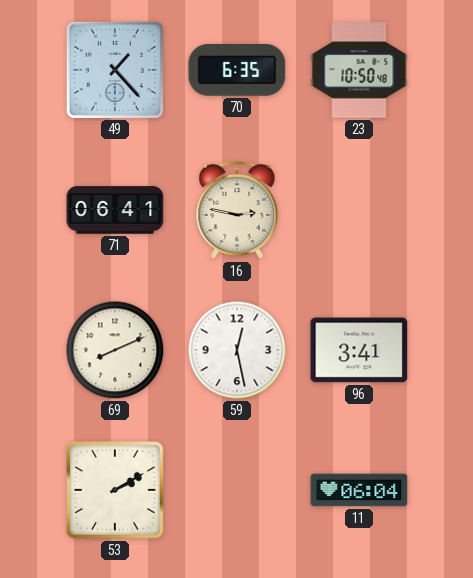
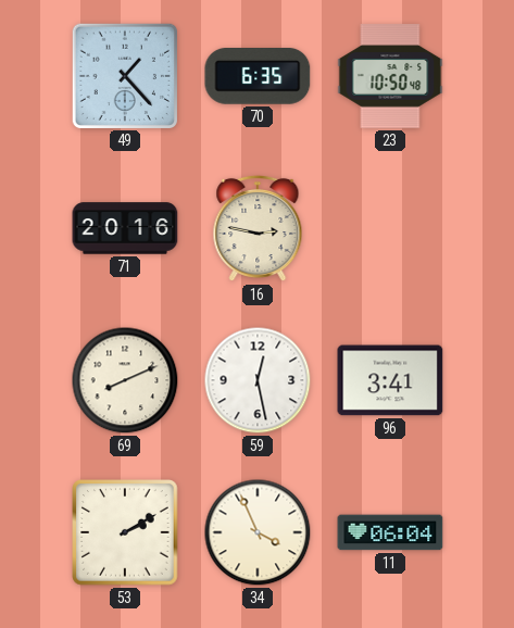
71: 06:41 -> 20:16
34: none -> 3:56
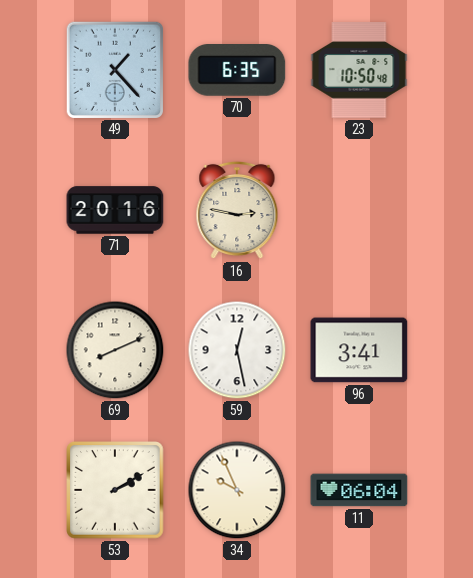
34: 3:56 -> 9:56
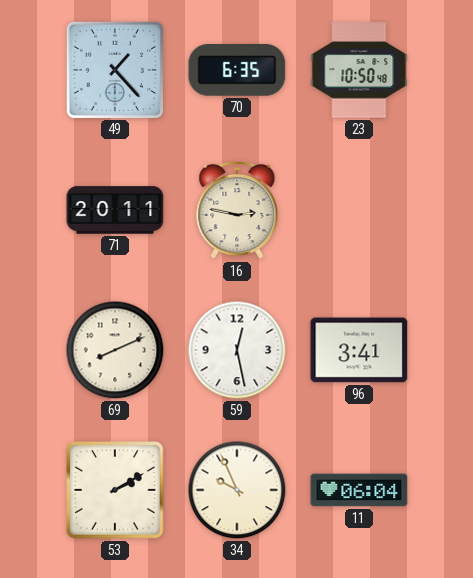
71: 20:16 -> 20:11
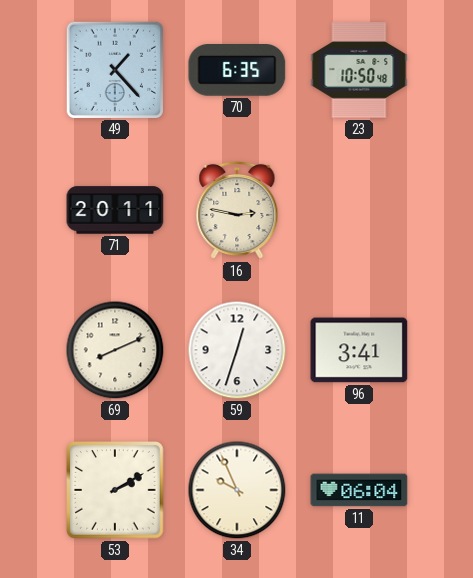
59: 12:28 -> 12:33
